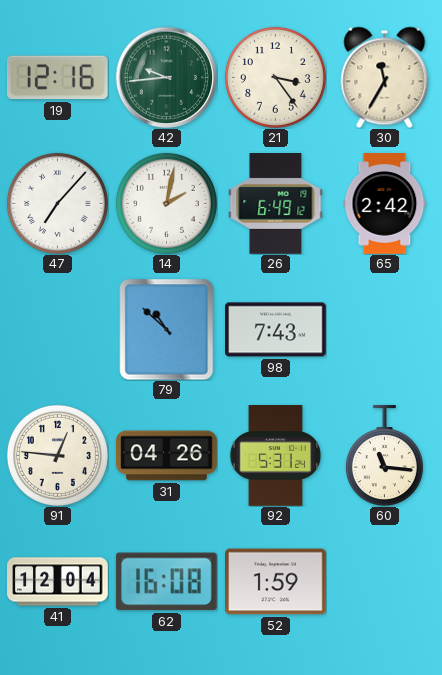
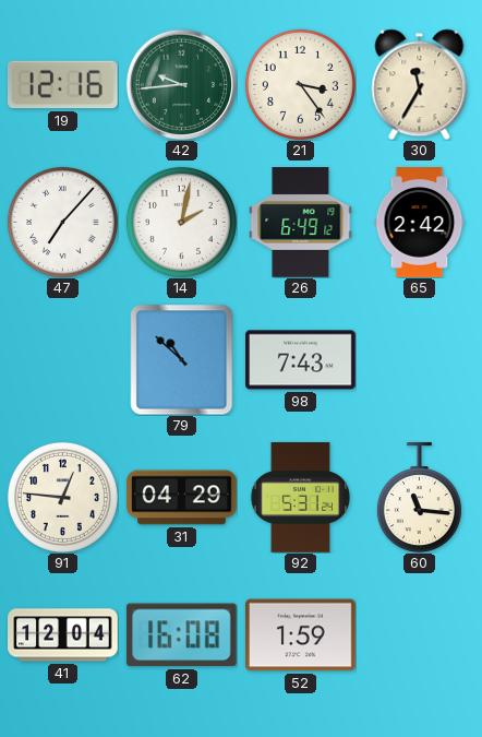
31: 04:26 -> 04:29
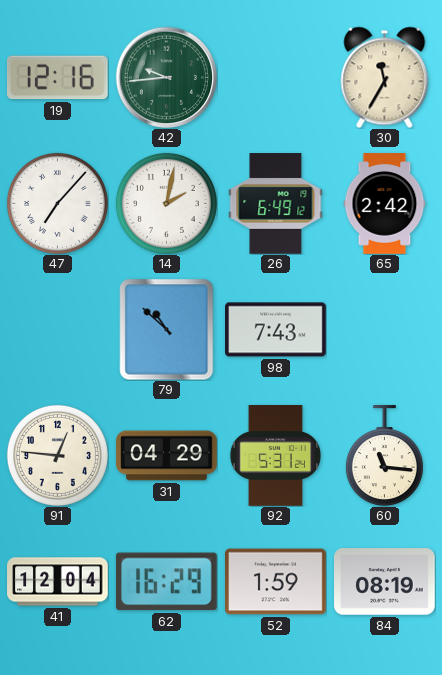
21: 3:24 -> none
62: 16:08 -> 16:29
84: none -> 08:19
